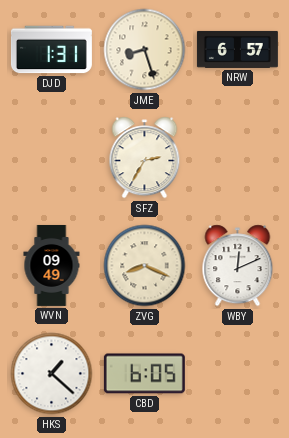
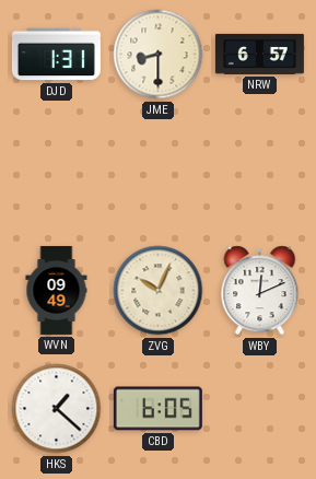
JME: 8:27 -> 8:30
SFZ: 2:35 -> none
ZVG: 8:19 -> 10:04
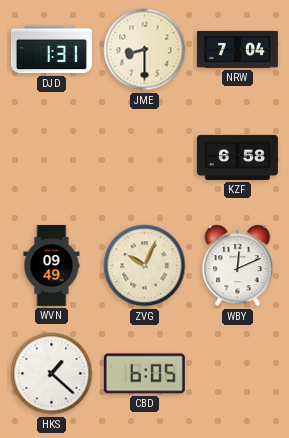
NRW: 6:57 -> 7:04
KZF: none -> 6:58
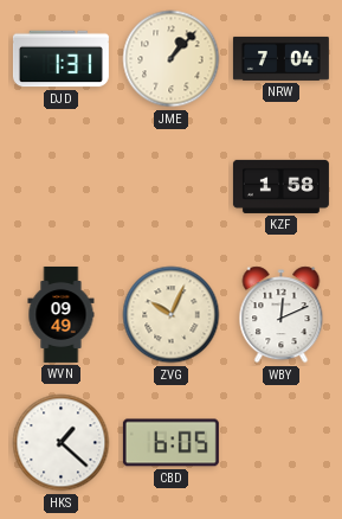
JME: 8:30 -> 1:07
KZF: 6:58 -> 1:58
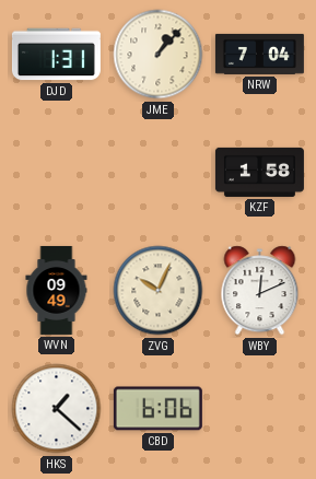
CBD: 6:05 -> 6:06
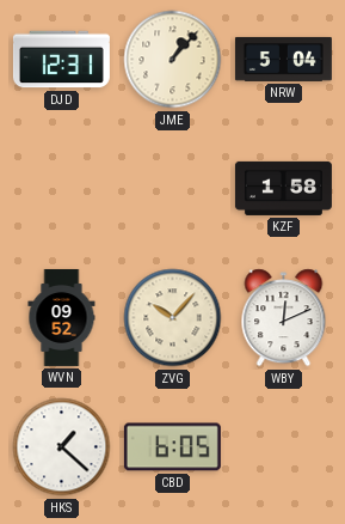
DJD: 1:31 -> 12:31
NRW: 7:04 -> 5:04
WVN: 09:49 -> 09:52
ZVG: 10:04 -> 10:07
CBD: 6:06 -> 6:05
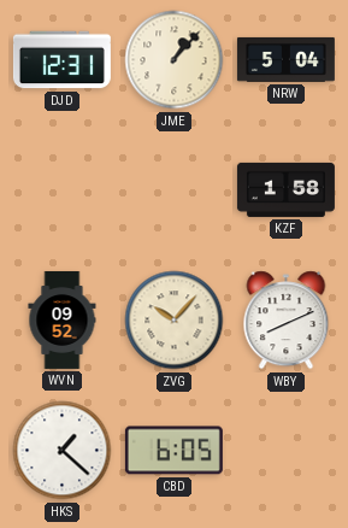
WBY: 12:11 -> 8:11
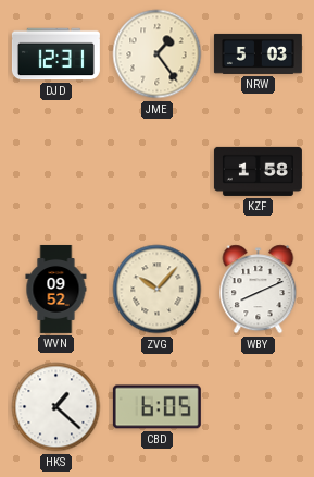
JME: 1:07 -> 1:24
NRW: 5:04 -> 5:03
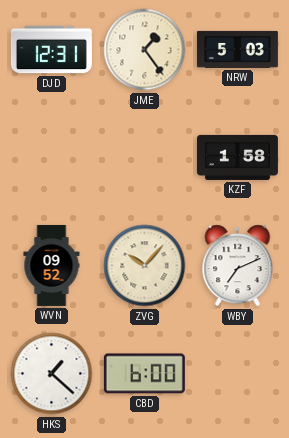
WBY: 8:11 -> 7:11
CBD: 6:05 -> 6:00
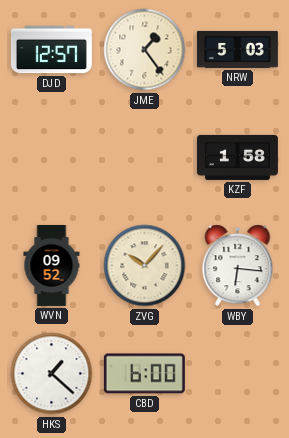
DJD: 12:31 -> 12:57
WBY: 7:11 -> 6:16
